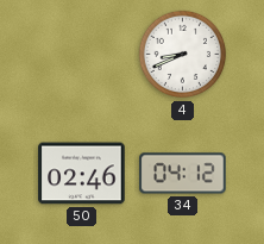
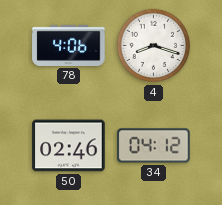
78: none -> 4:06
4: 8:41 -> 8:18
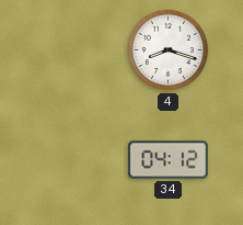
78: 4:06 -> none
50: 02:46 -> none
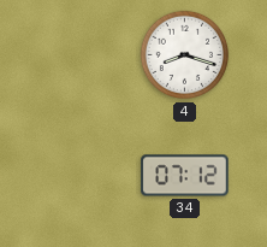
34: 04:12 -> 07:12
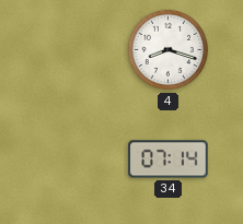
34: 07:12 -> 07:14
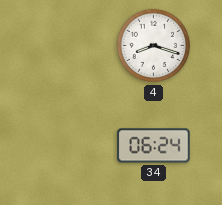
34: 07:14 -> 06:24
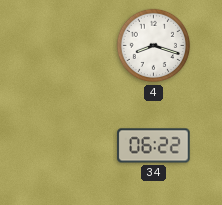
34: 06:24 -> 06:22
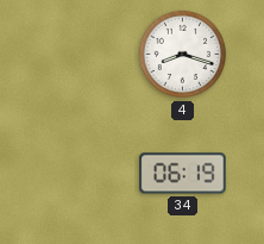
34: 06:22 -> 06:19
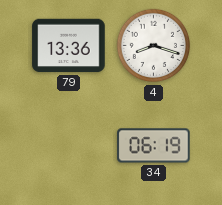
79: none -> 13:36
